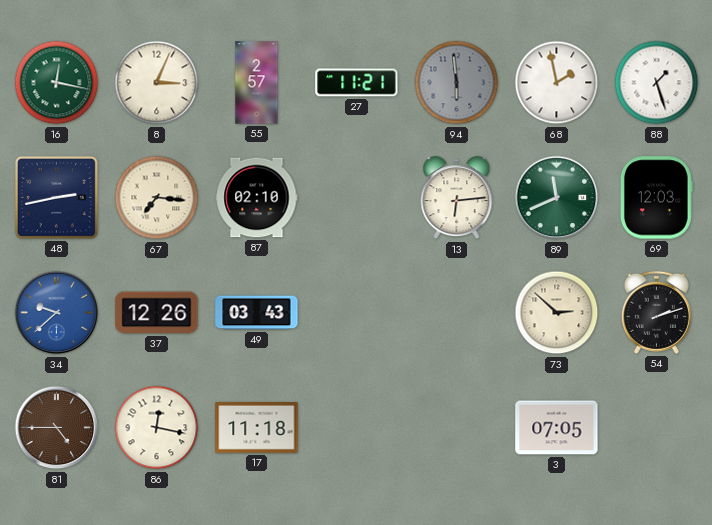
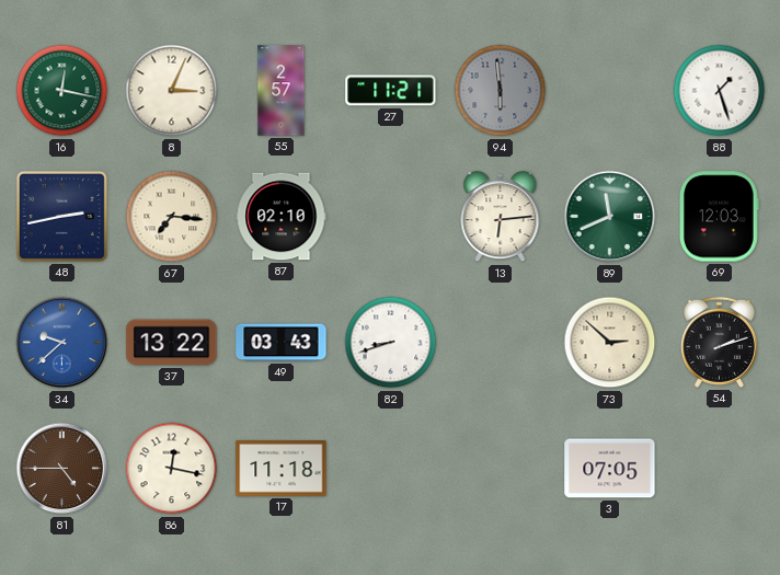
68: 1:58 -> none
37: 12:26 -> 13:22
82: none -> 8:42
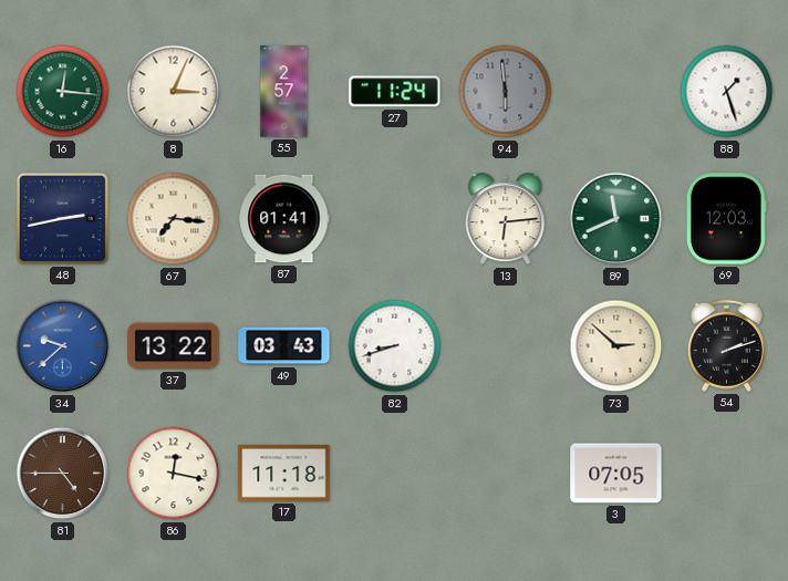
16: 12:17 -> 12:16
27: 11:21 -> 11:24
87: 02:10 -> 01:41
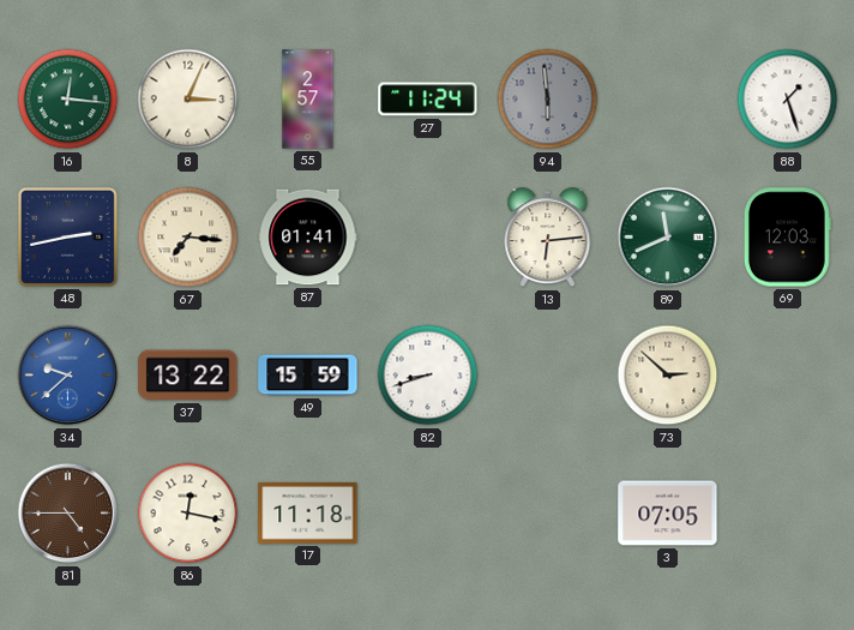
49: 03:43 -> 15:59
54: 2:12 -> none
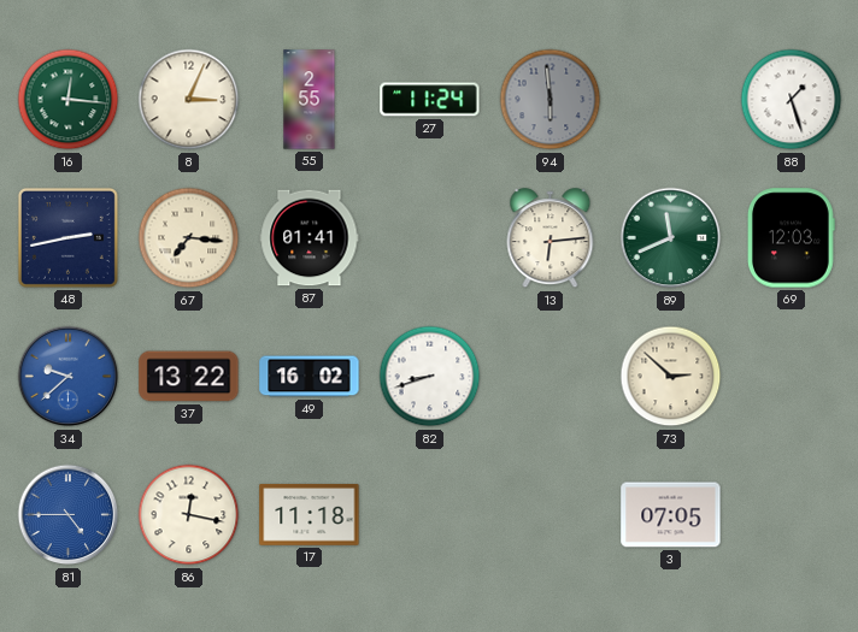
55: 2:57 -> 2:55
49: 15:59 -> 16:02
81 dial: brown -> blue
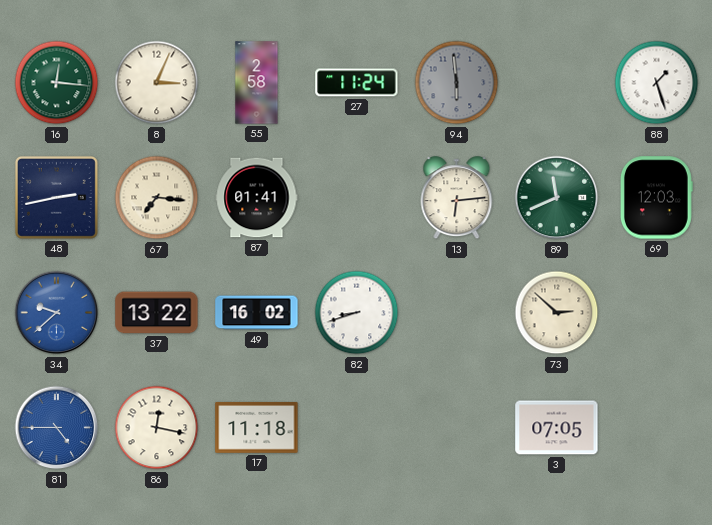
55: 2:55 -> 2:58
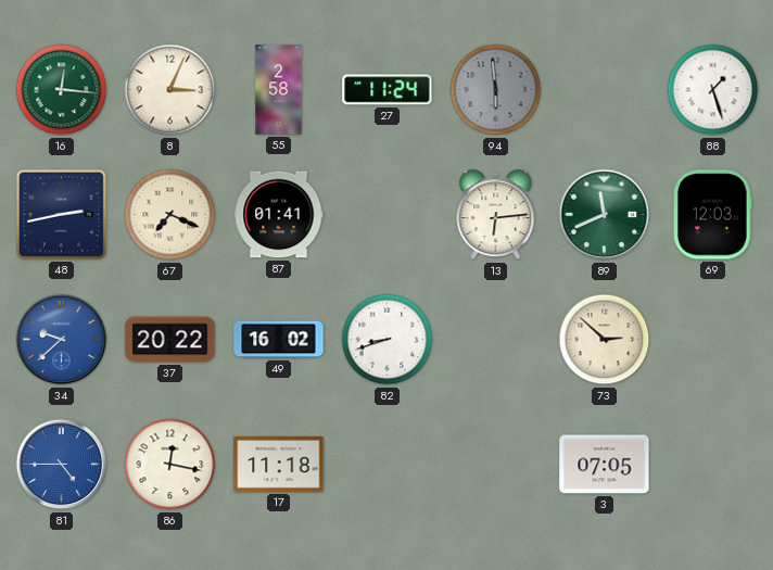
67: 7:16 -> 7:19
37: 13:22 -> 20:22
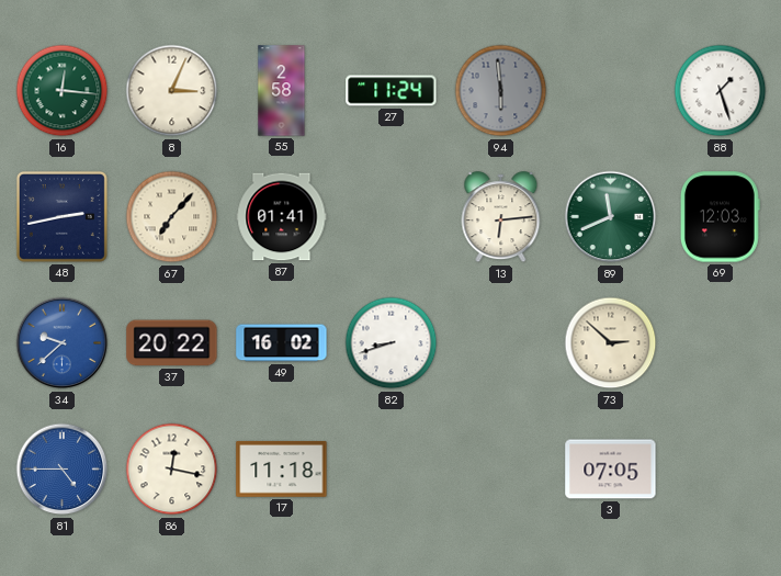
67: 7:19 -> 7:07
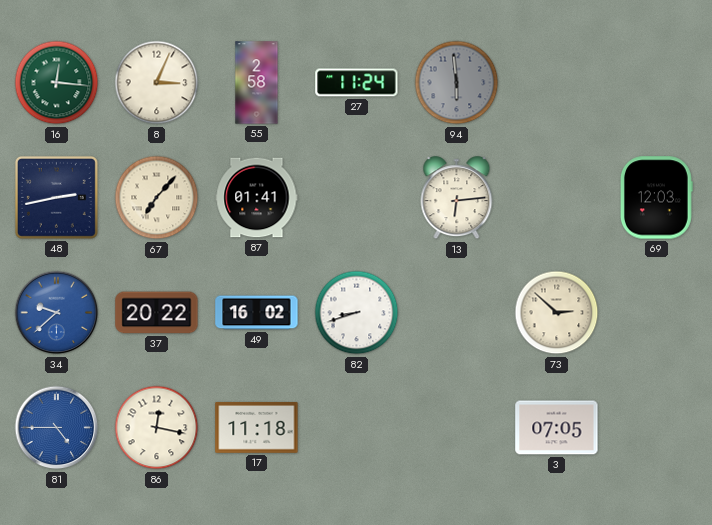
88: 1:27 -> none
89: 11:41 -> none
